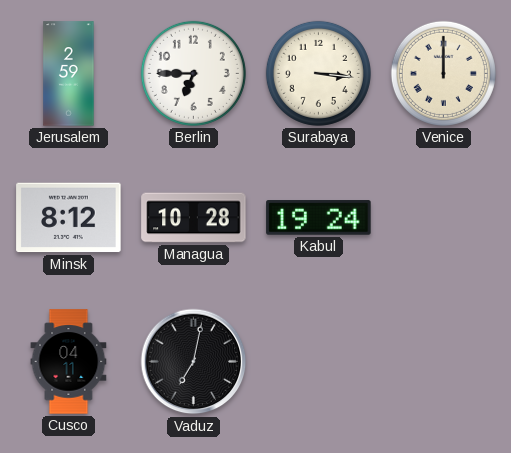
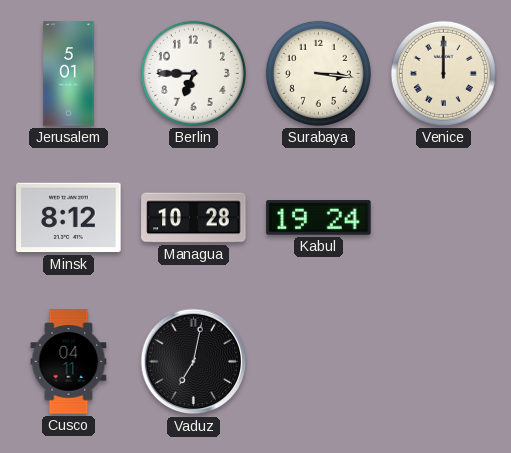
Jerusalem: 2:59 -> 5:01
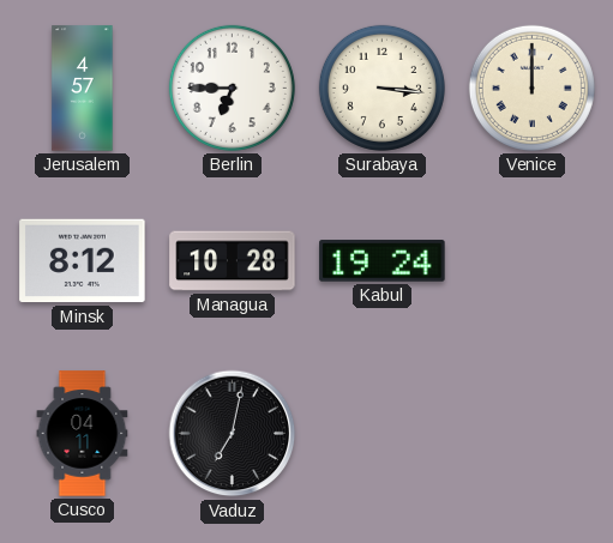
Jerusalem: 5:01 -> 4:57
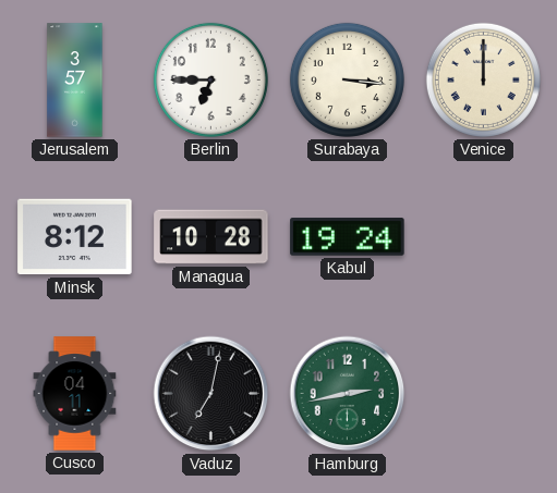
Jerusalem: 4:57 -> 3:57
Hamburg: none -> 2:43
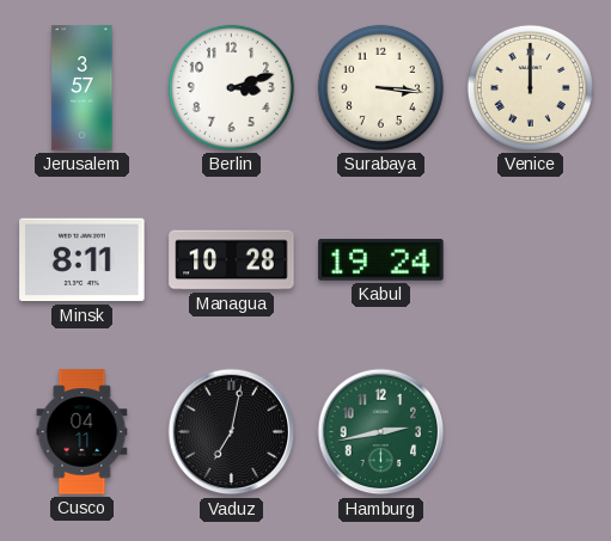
Berlin: 6:45 -> 3:12
Minsk: 8:12 -> 8:11
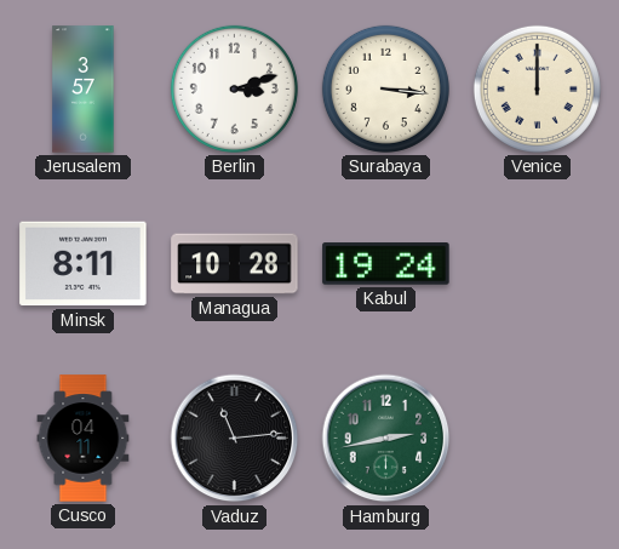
Vaduz: 7:02 -> 11:14
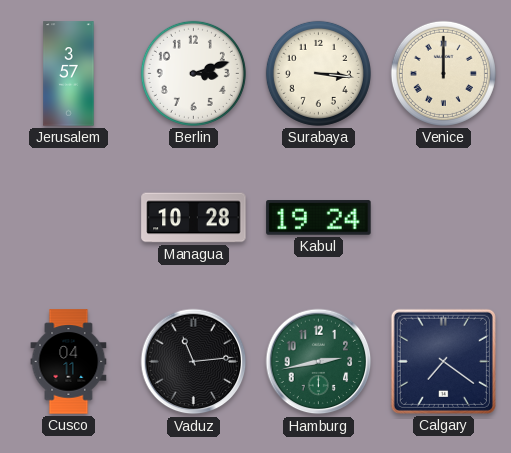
Minsk: 8:11 -> none
Calgary: none -> 7:21
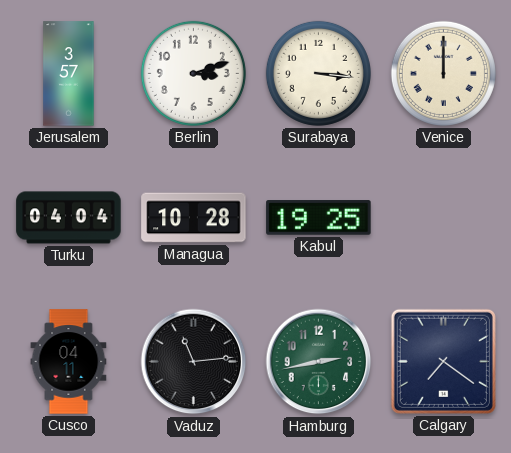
Turku: none -> 04:04
Kabul: 19:24 -> 19:25
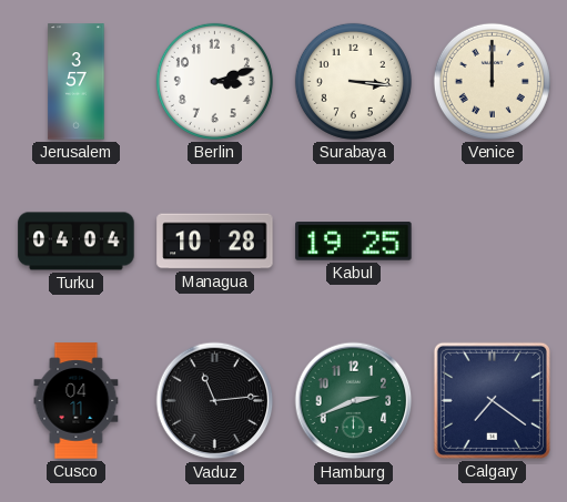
Hamburg: 2:43 -> 2:41
